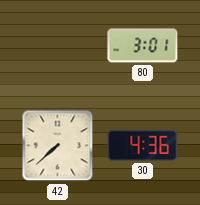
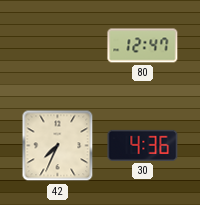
80: 3:01 -> 12:47
42: 7:38 -> 7:34
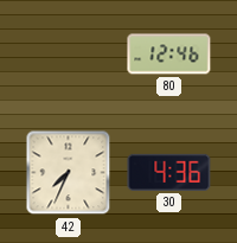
80: 12:47 -> 12:46
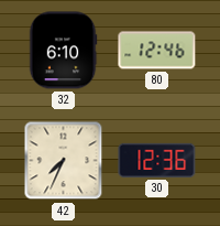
32: none -> 6:10
30: 4:36 -> 12:36
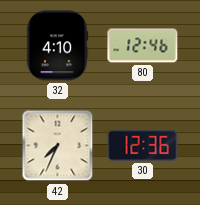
32: 6:10 -> 4:10
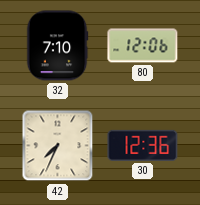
32: 4:10 -> 7:10
80: 12:46 -> 12:06
